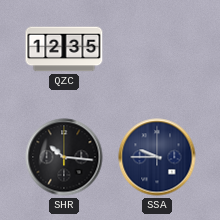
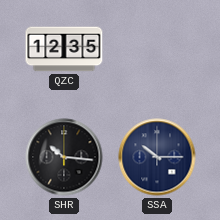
SSA: 9:45 -> 10:15
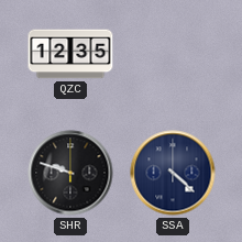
SHR: 10:16 -> 9:48
SSA: 10:15 -> 4:22
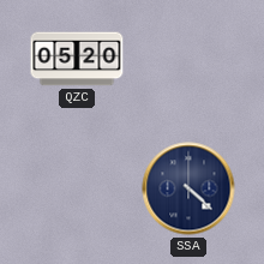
QZC: 12:35 -> 05:20
SHR: 9:48 -> none
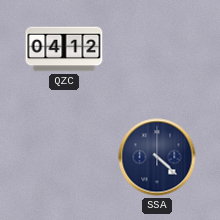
QZC: 05:20 -> 04:12
